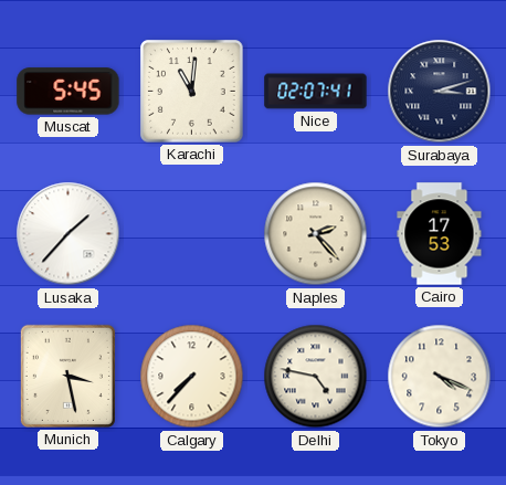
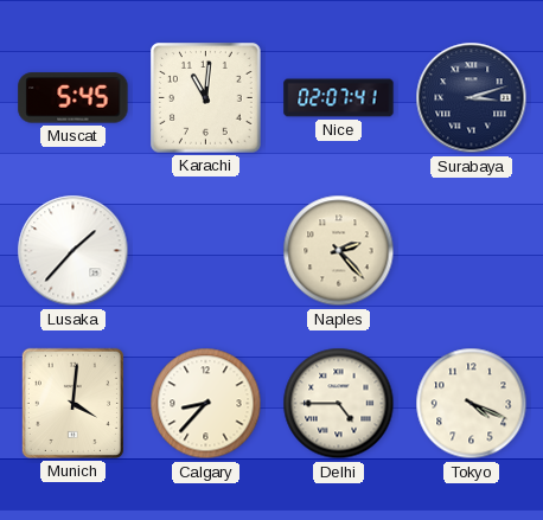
Cairo: 17:53 -> none
Munich: 3:28 -> 4:01
Calgary: 7:37 -> 8:37
Delhi: 4:47 -> 4:45
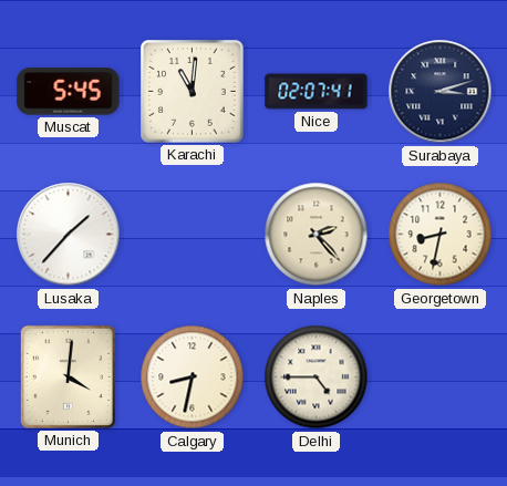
Georgetown: none -> 8:32
Calgary: 8:37 -> 8:32
Tokyo: 4:19 -> none
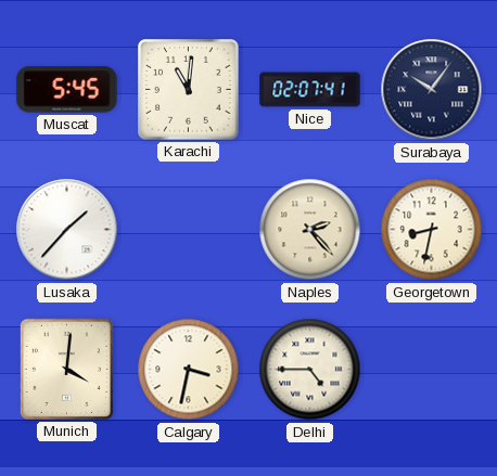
Surabaya: 3:12 -> 10:06
Calgary: 8:32 -> 3:32
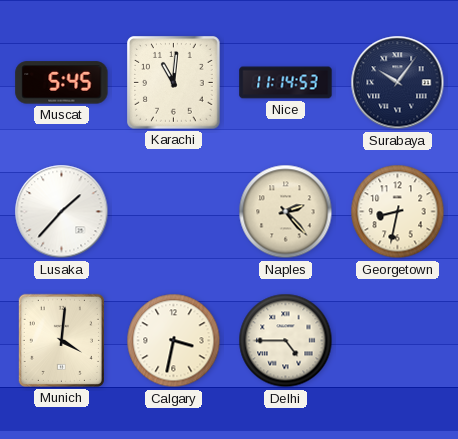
Nice: 02:07 -> 11:14
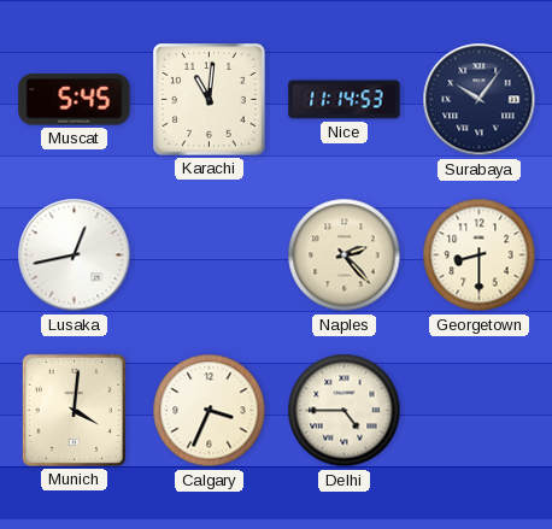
Lusaka: 1:37 -> 12:43
Georgetown: 8:32 -> 8:30
Calgary: 3:32 -> 3:34
